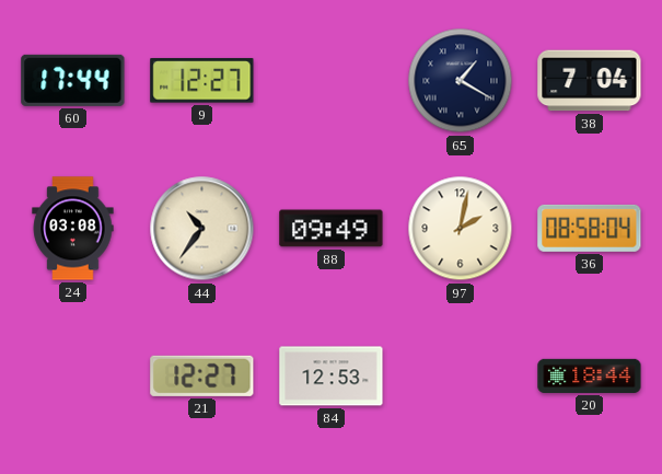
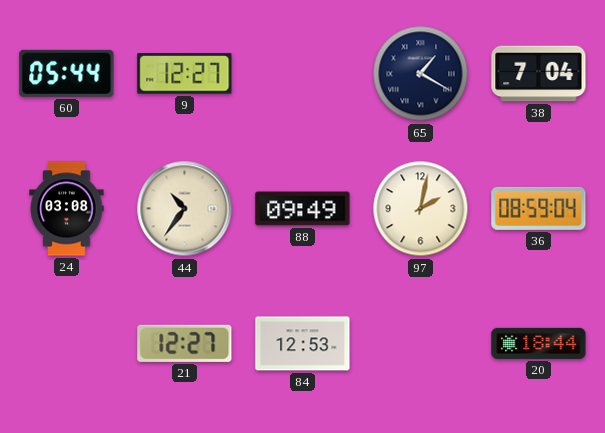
60: 17:44 -> 05:44
36: 08:58 -> 08:59
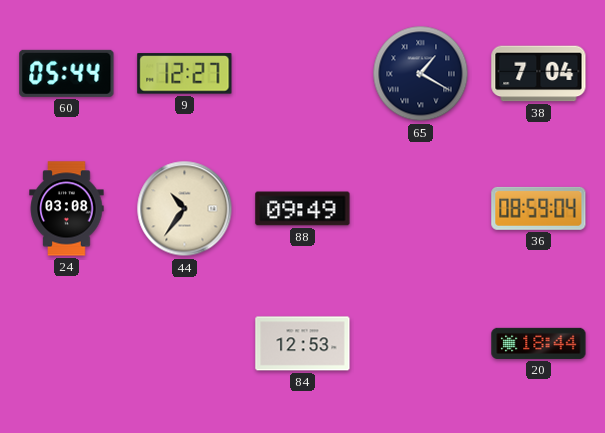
97: 2:02 -> none
21: 12:27 -> none
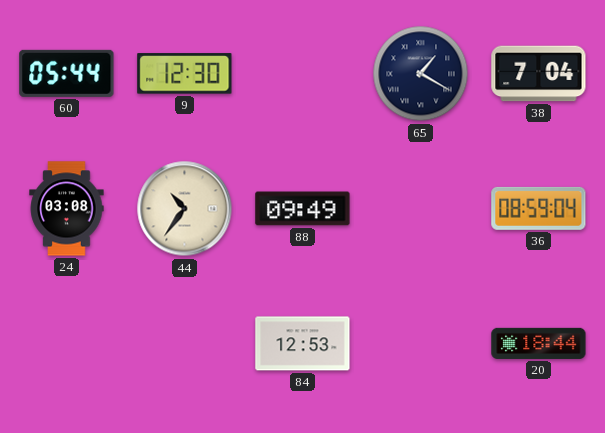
9: 12:27 -> 12:30
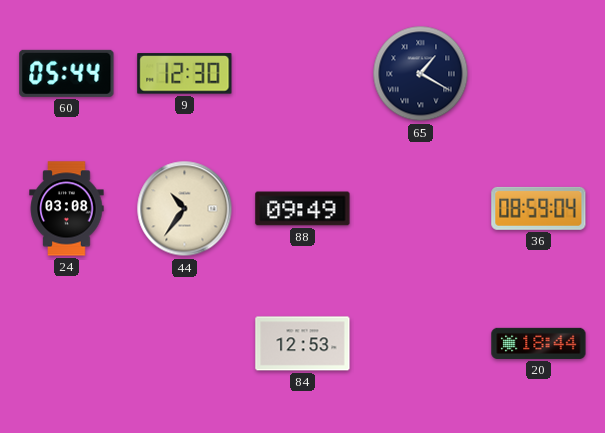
38: 7:04 -> none
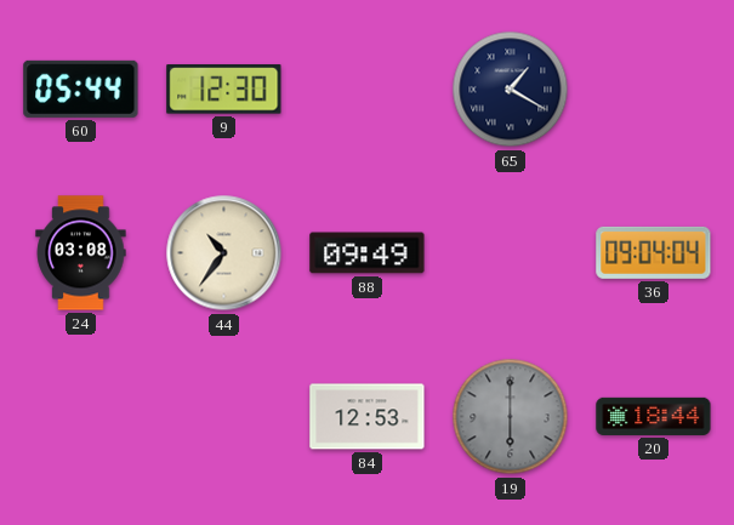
36: 08:59 -> 09:04
19: none -> 6:00
